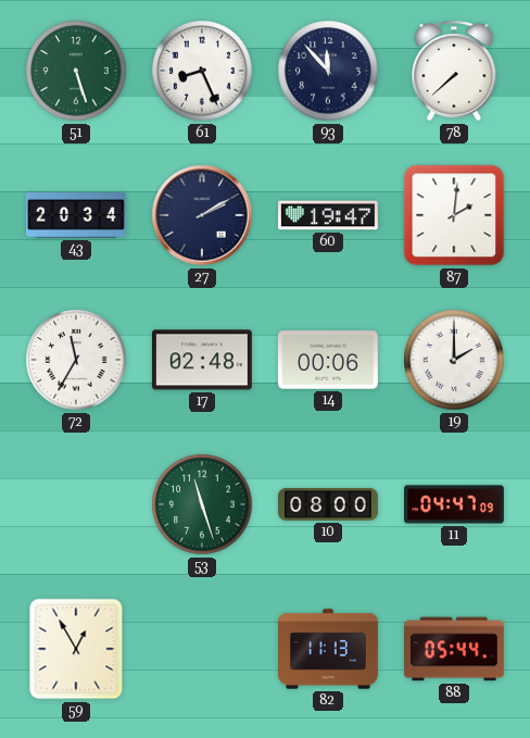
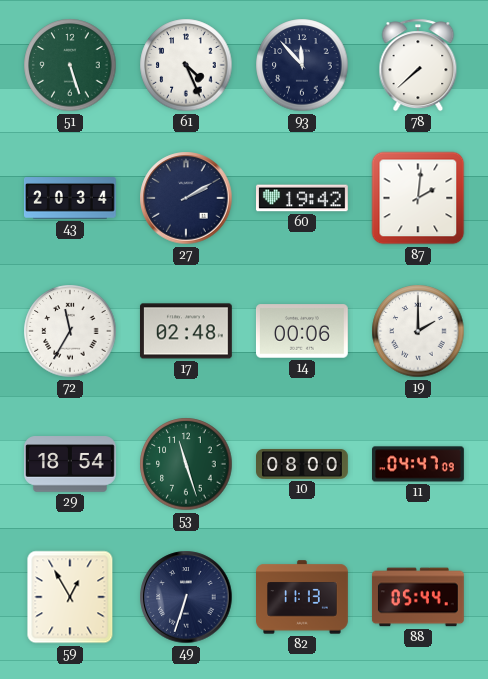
61: 8:26 -> 4:26
60: 19:47 -> 19:42
29: none -> 18:54
49: none -> 6:33
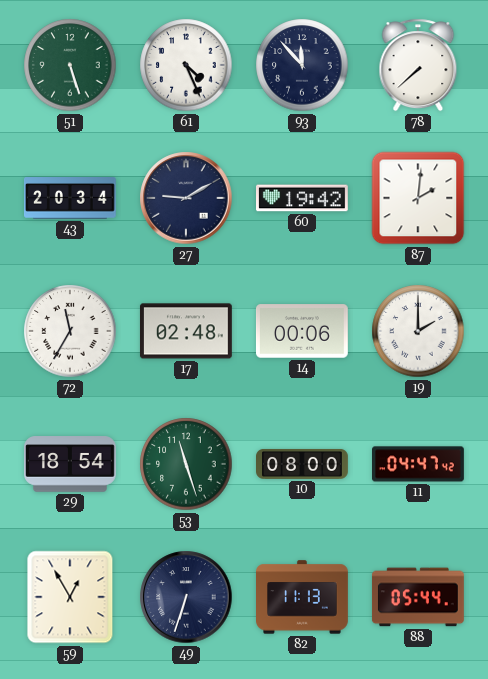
27: 2:10 -> 9:10
11: 04:47:09 -> 04:47:42
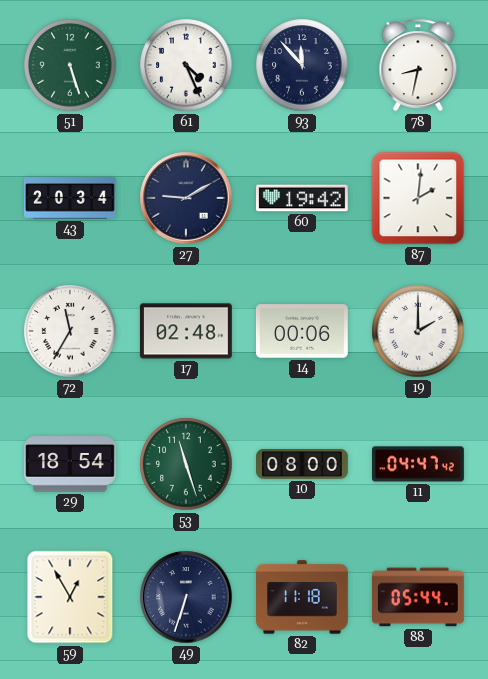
78: 7:38 -> 8:32
82: 11:13 -> 11:18
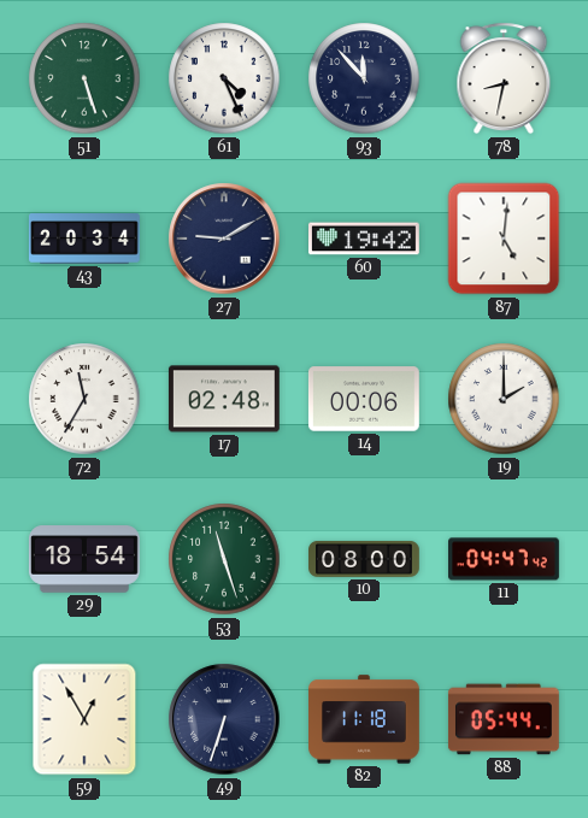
87: 2:01 -> 5:01
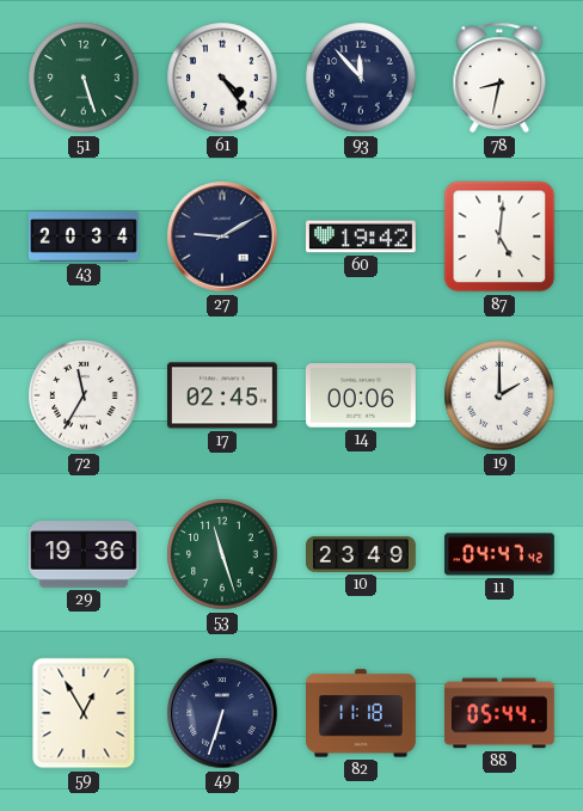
61: 4:26 -> 4:24
17: 02:48 -> 02:45
29: 18:54 -> 19:36
10: 08:00 -> 23:49
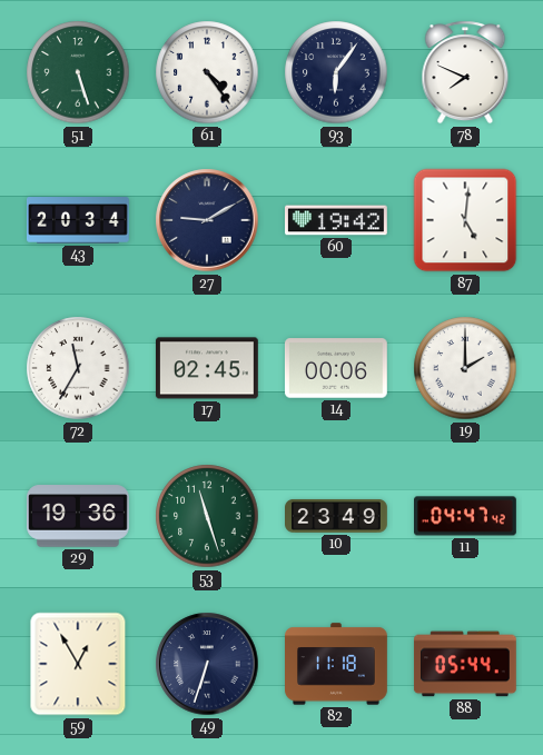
93: 11:53 -> 6:06
78: 8:32 -> 7:49
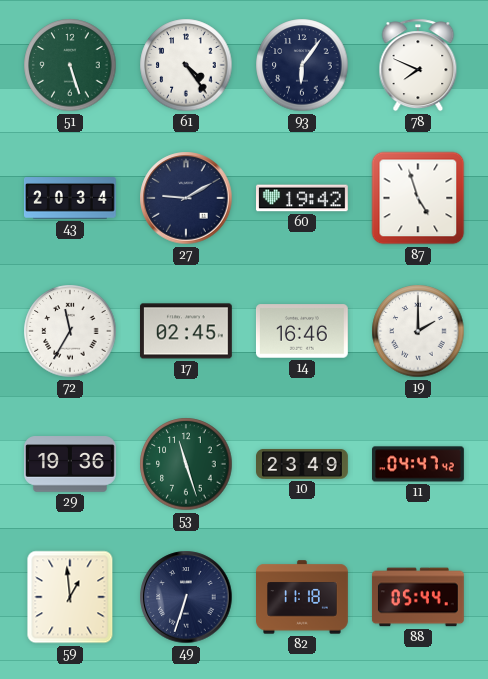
87: 5:01 -> 4:57
14: 00:06 -> 16:46
59: 12:55 -> 12:59
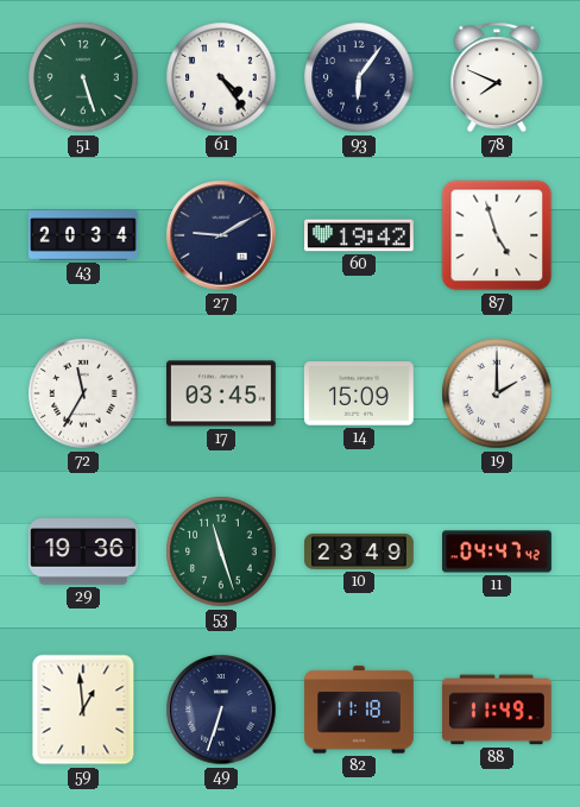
17: 02:45 -> 03:45
14: 16:46 -> 15:09
88: 05:44 -> 11:49
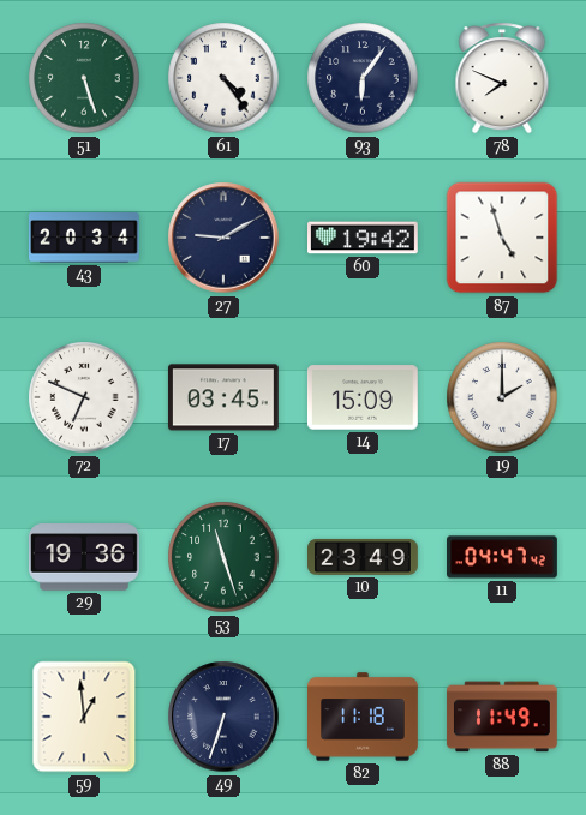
72: 11:35 -> 6:49
